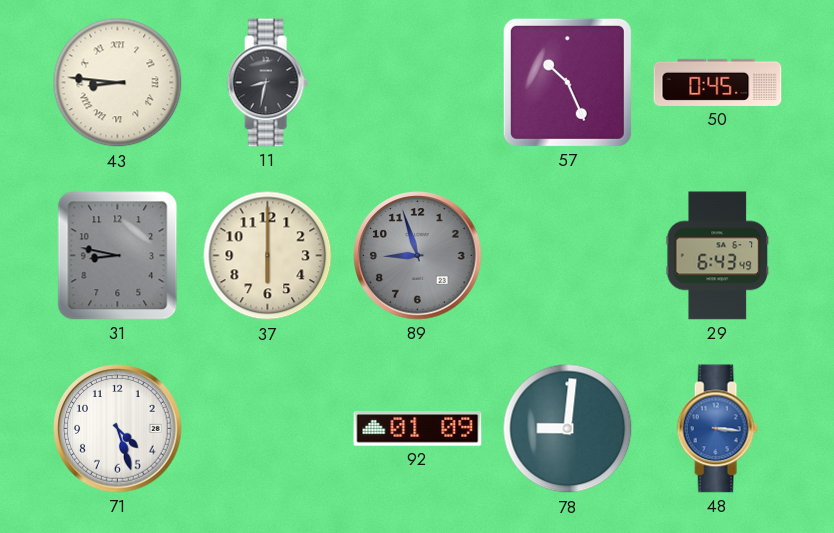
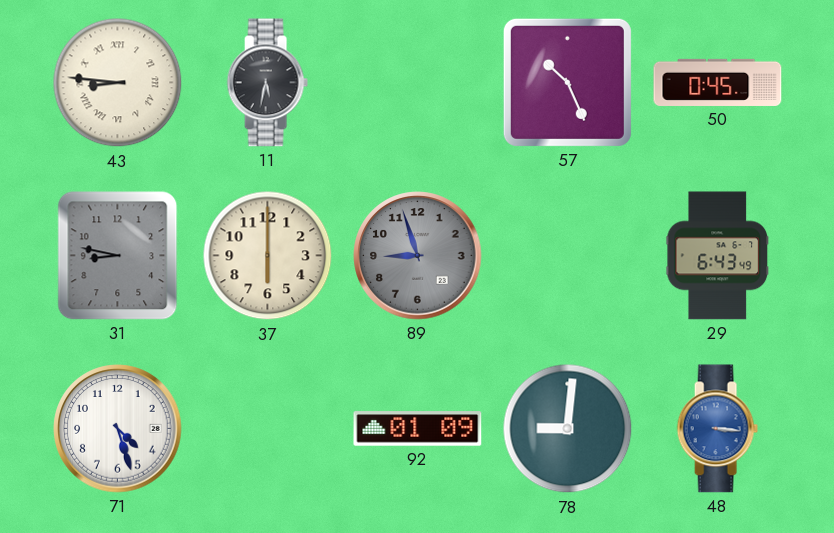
11: 8:32 -> 5:32
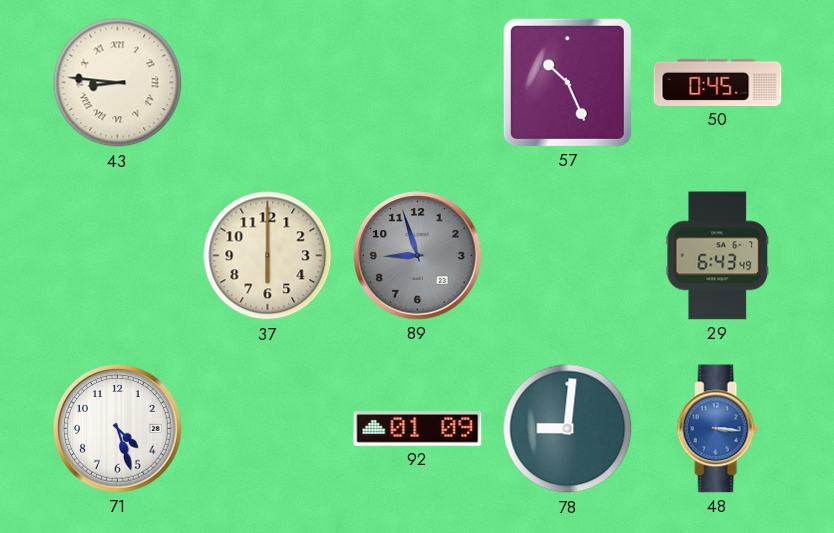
11: 5:32 -> none
31: 8:47 -> none
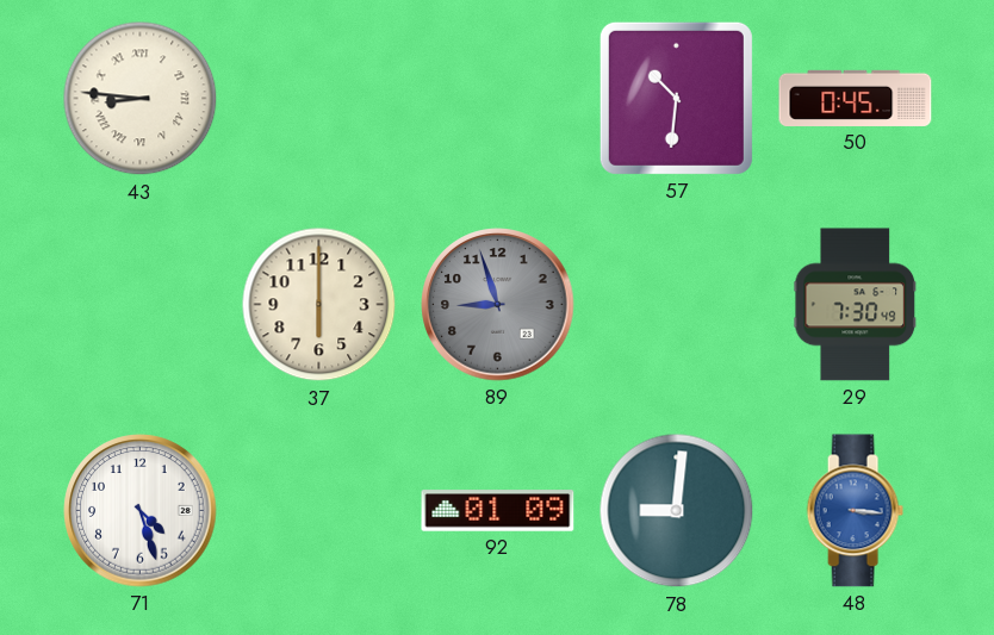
57: 10:26 -> 10:31
29: 6:43 -> 7:30
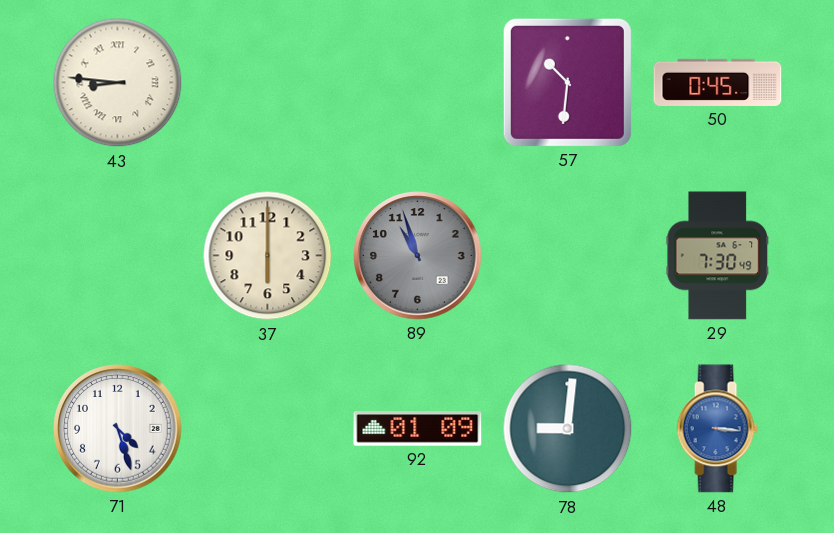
89: 8:57 -> 10:57
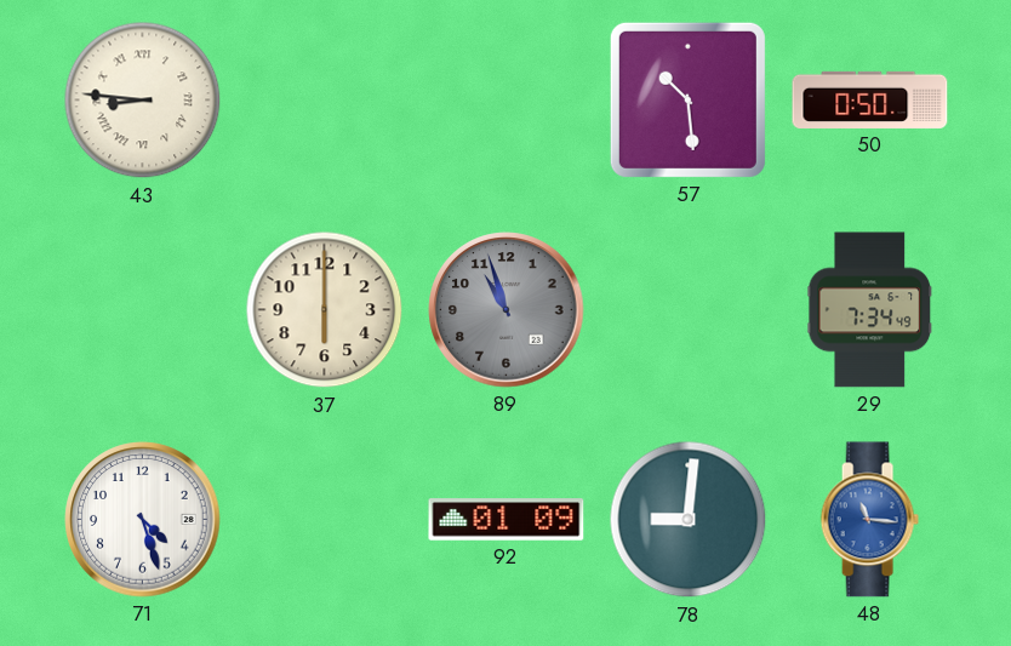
57: 10:31 -> 10:29
50: 0:45 -> 0:50
29: 7:30 -> 7:34
48: 3:16 -> 11:16
